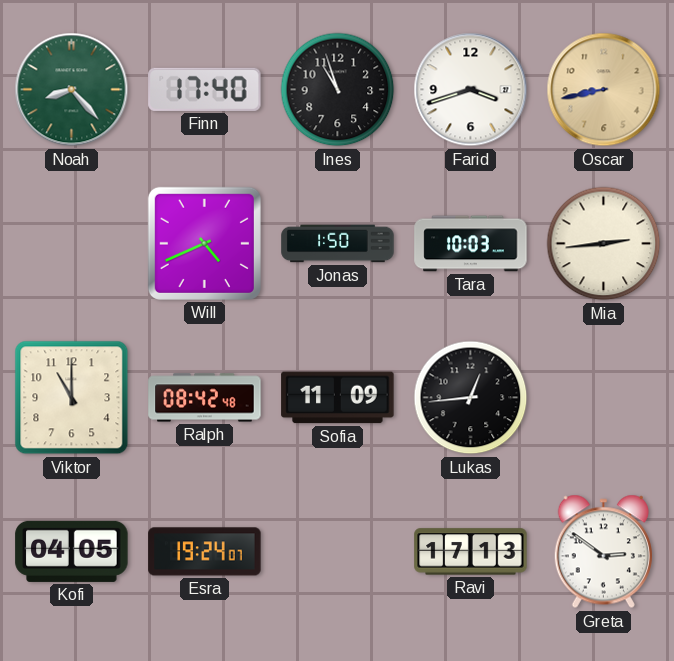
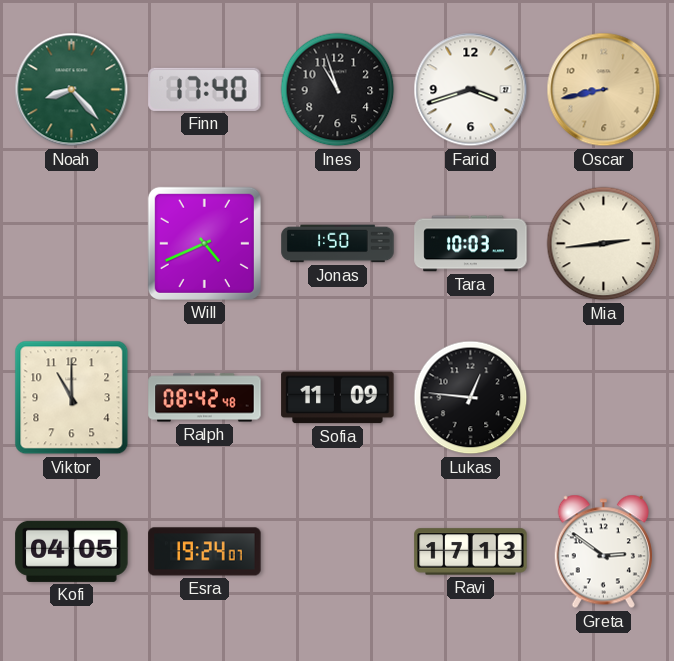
Lukas: 12:44 -> 12:46
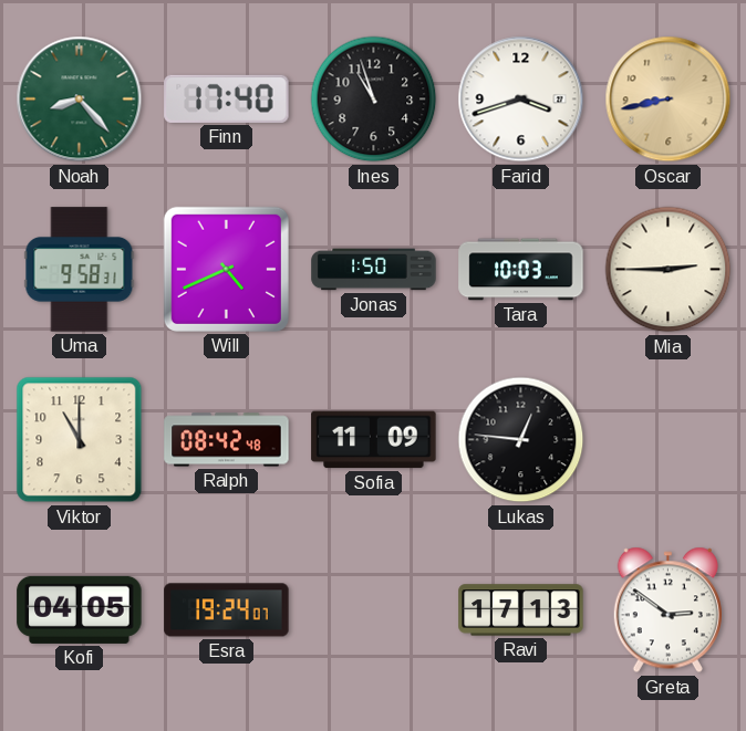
Uma: none -> 9:58
Mia: 2:44 -> 2:45
